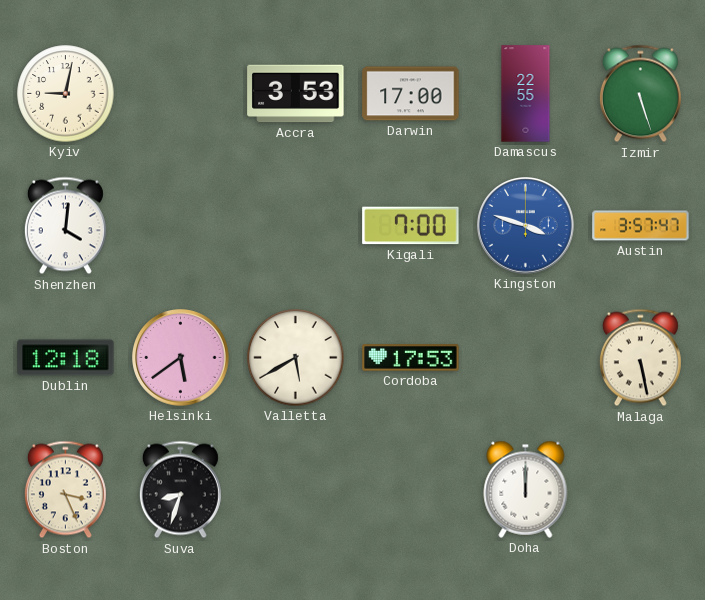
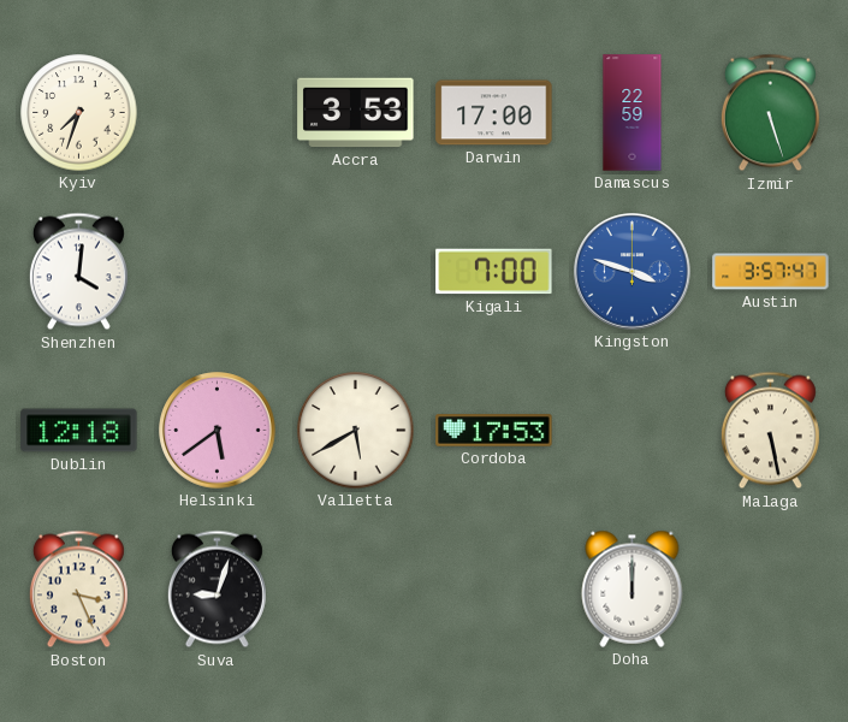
Kyiv: 9:02 -> 7:33
Damascus: 22:55 -> 22:59
Suva: 8:33 -> 9:03
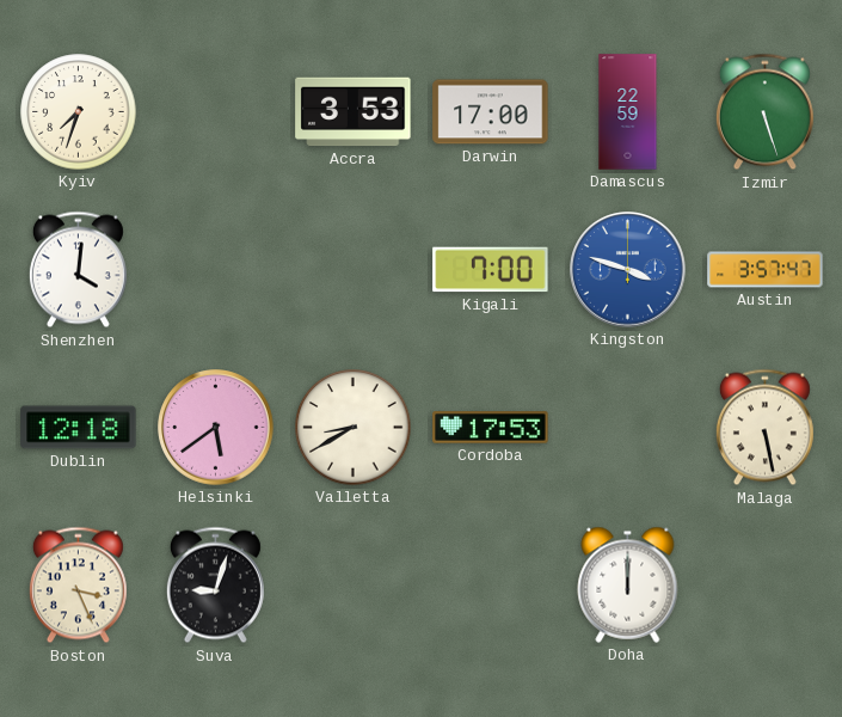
Valletta: 5:40 -> 8:40
